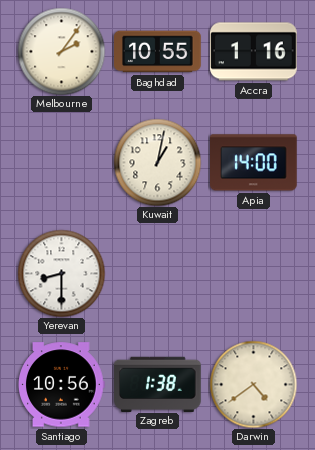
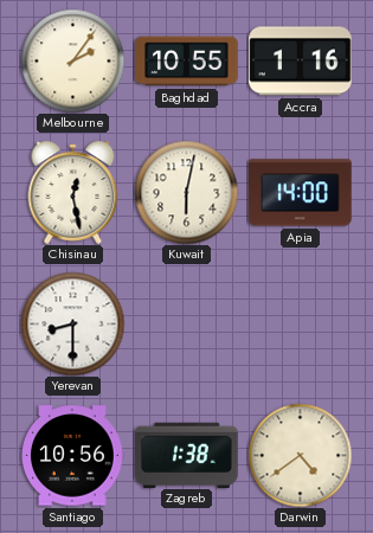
Chisinau: none -> 12:28
Kuwait: 1:02 -> 6:02
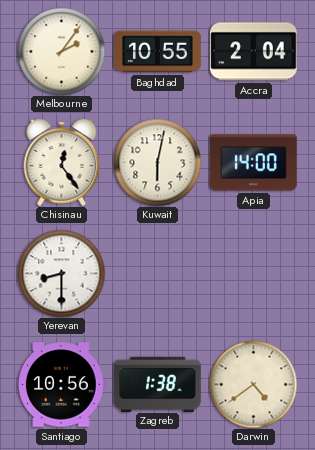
Accra: 1:16 -> 2:04
Chisinau: 12:28 -> 12:24
